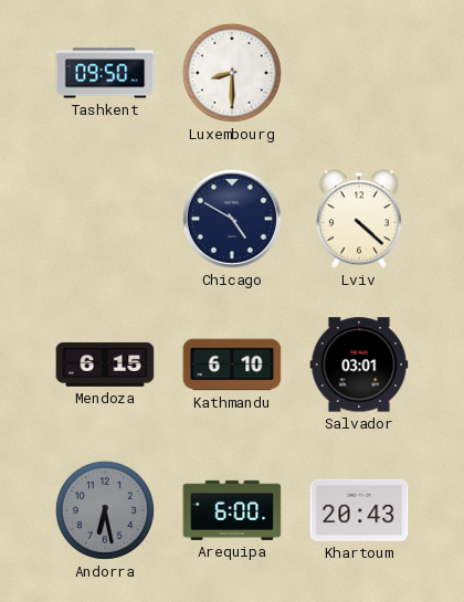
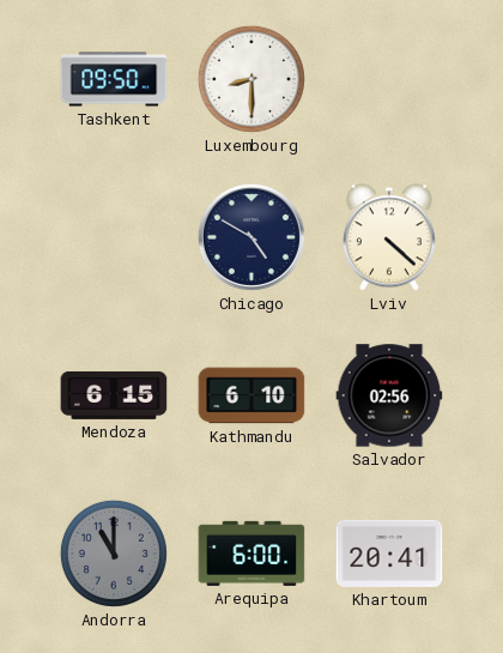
Salvador: 03:01 -> 02:56
Andorra: 6:28 -> 11:00
Khartoum: 20:43 -> 20:41
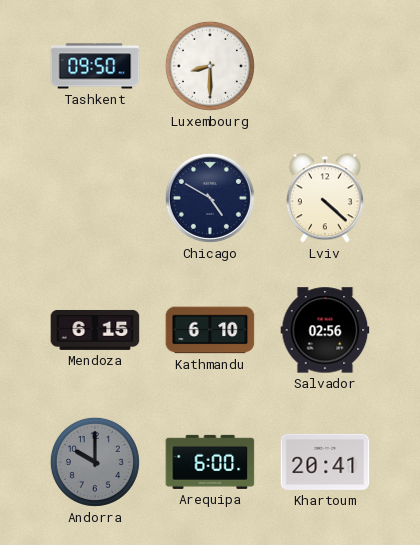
Andorra: 11:00 -> 10:00
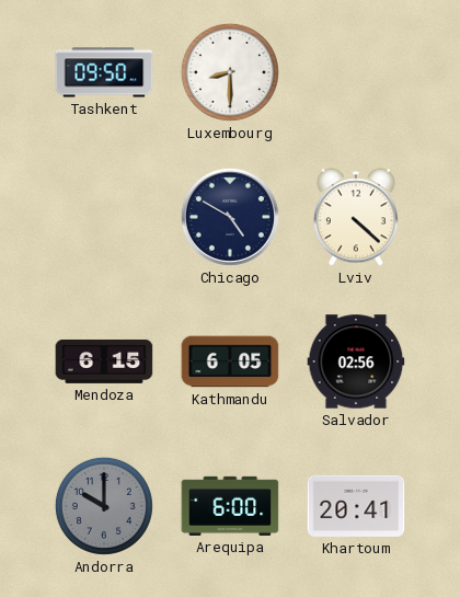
Kathmandu: 6:10 -> 6:05
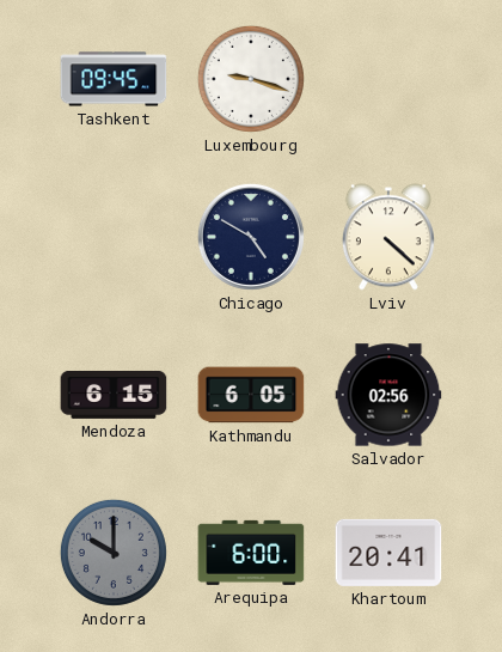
Tashkent: 09:50 -> 09:45
Luxembourg: 8:30 -> 9:18
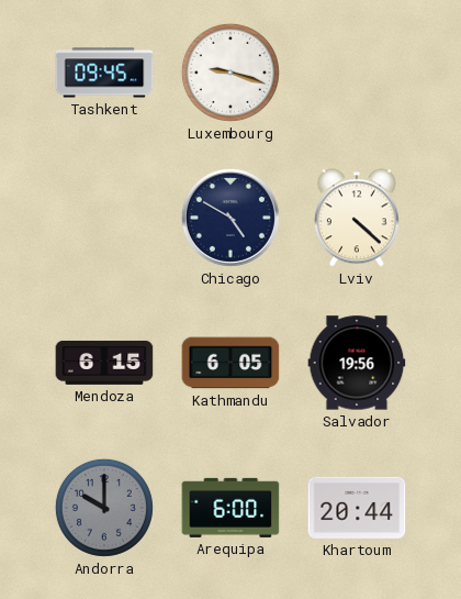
Salvador: 02:56 -> 19:56
Khartoum: 20:41 -> 20:44
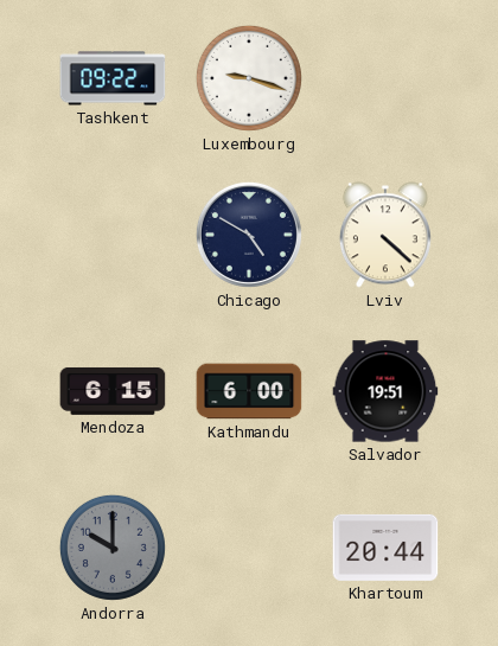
Tashkent: 09:45 -> 09:22
Kathmandu: 6:05 -> 6:00
Salvador: 19:56 -> 19:51
Arequipa: 6:00 -> none
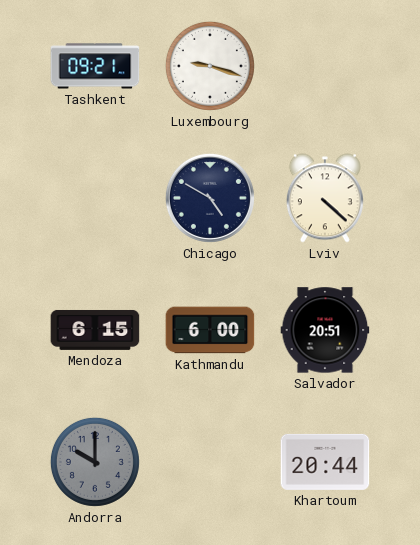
Tashkent: 09:22 -> 09:21
Salvador: 19:51 -> 20:51
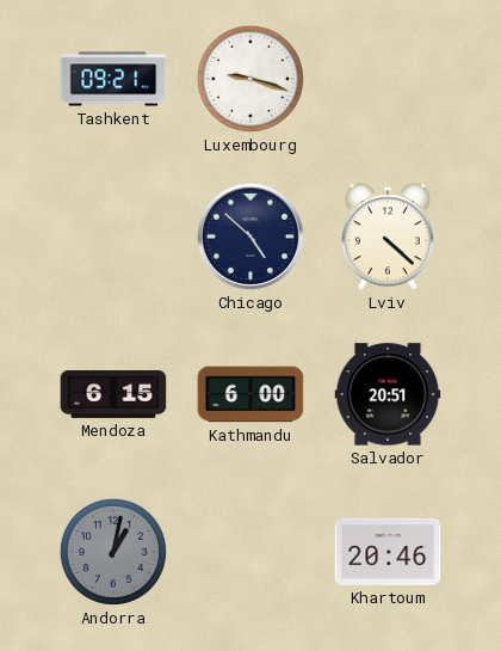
Chicago: 4:50 -> 4:52
Andorra: 10:00 -> 1:02
Khartoum: 20:44 -> 20:46
